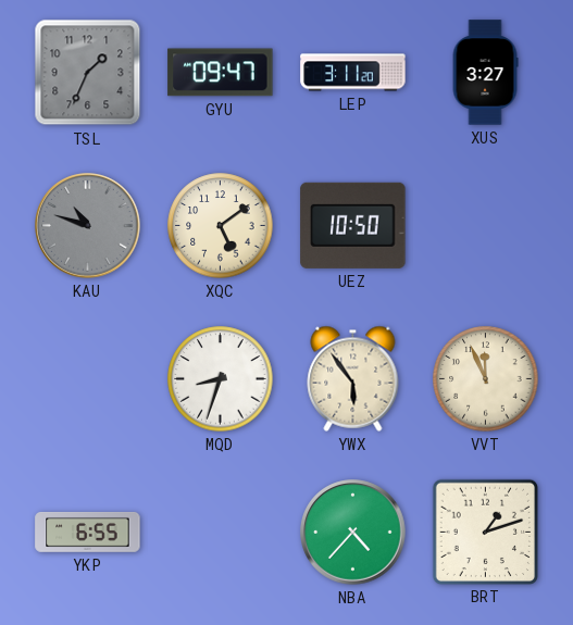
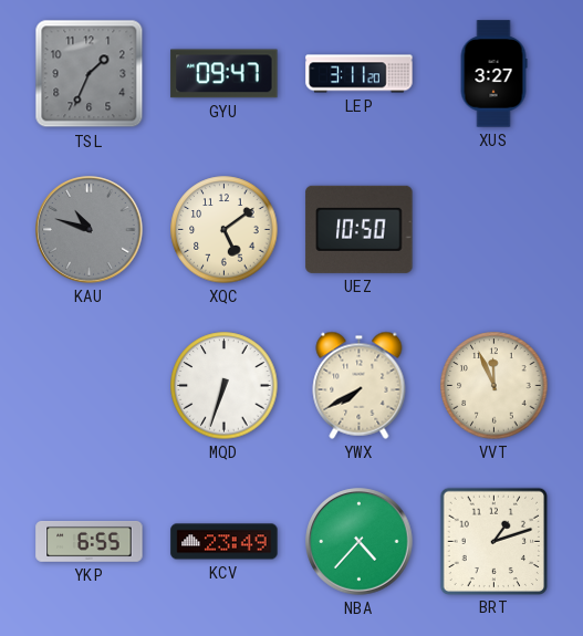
MQD: 8:33 -> 6:33
YWX: 5:54 -> 7:40
KCV: none -> 23:49
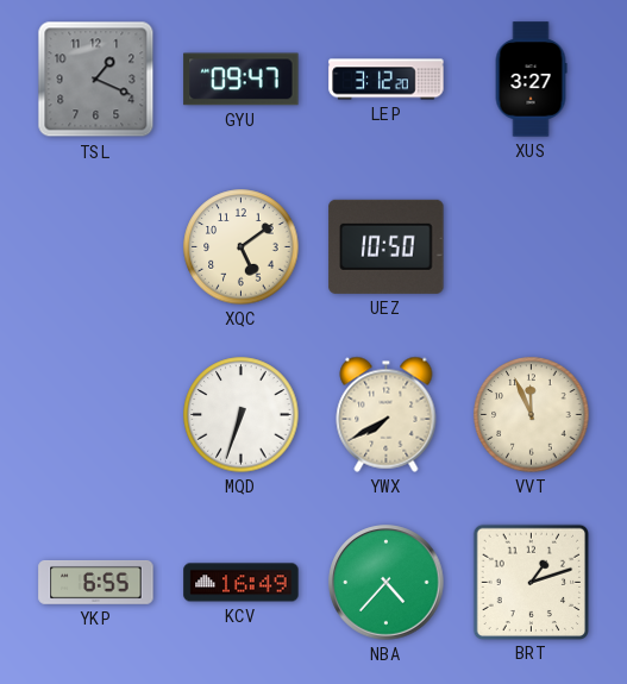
TSL: 1:34 -> 1:19
LEP: 3:11 -> 3:12
KAU: 10:48 -> none
KCV: 23:49 -> 16:49
